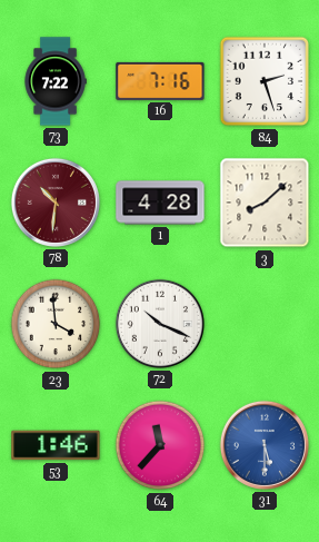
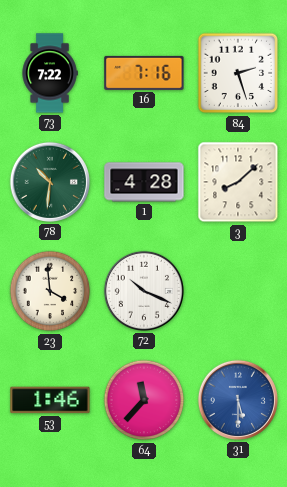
78 dial: burgundy -> green
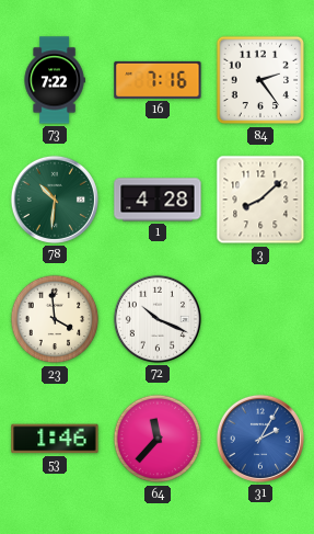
84: 2:27 -> 2:24
31: 5:30 -> 2:05
